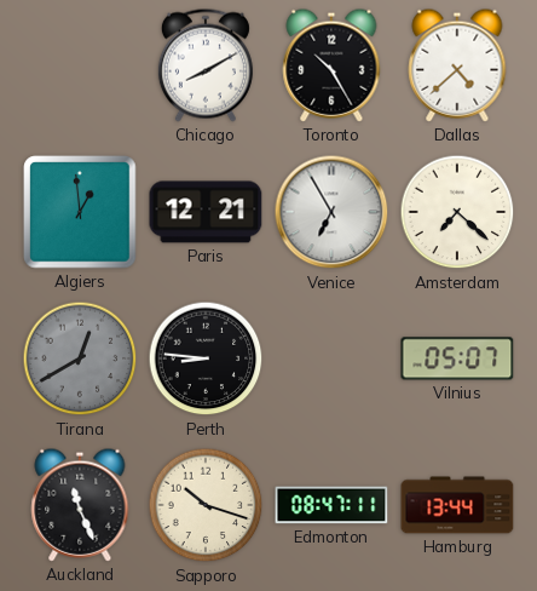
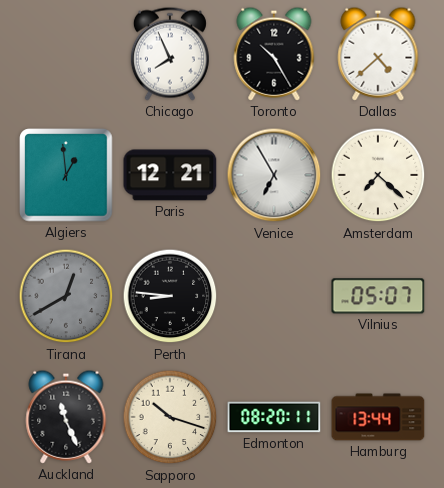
Chicago: 8:10 -> 7:56
Edmonton: 08:47 -> 08:20
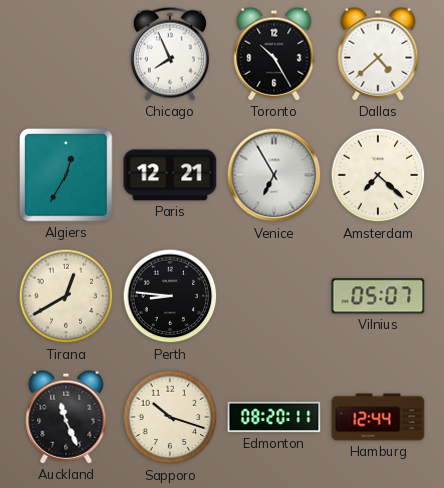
Algiers: 12:59 -> 12:35
Tirana dial: grey -> cream
Hamburg: 13:44 -> 12:44
